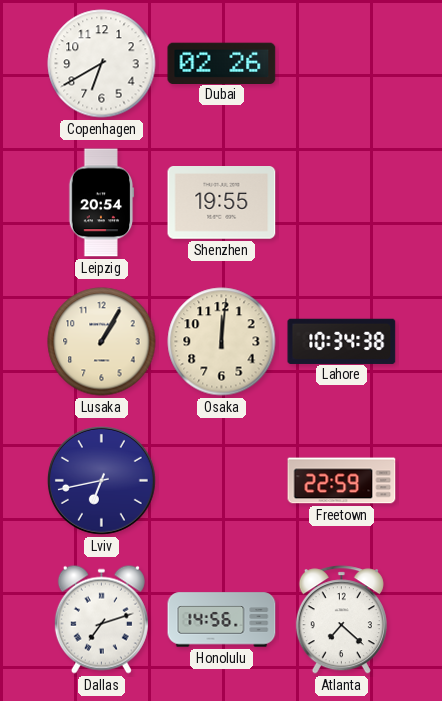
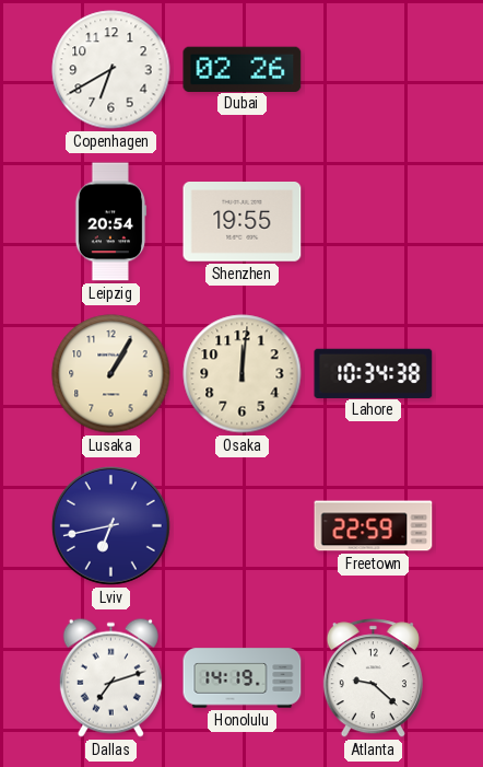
Honolulu: 14:56 -> 14:19
Atlanta: 7:22 -> 9:22
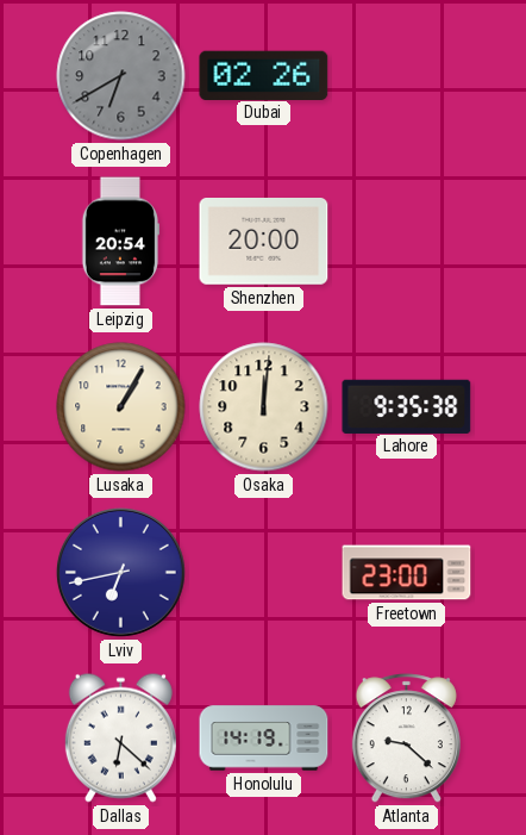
Copenhagen dial: white -> grey
Shenzhen: 19:55 -> 20:00
Lahore: 10:34 -> 9:35
Freetown: 22:59 -> 23:00
Dallas: 7:12 -> 6:22
